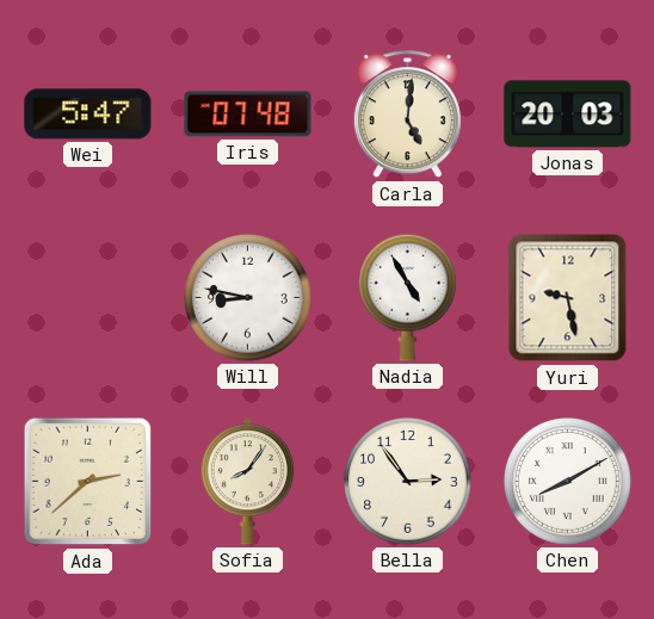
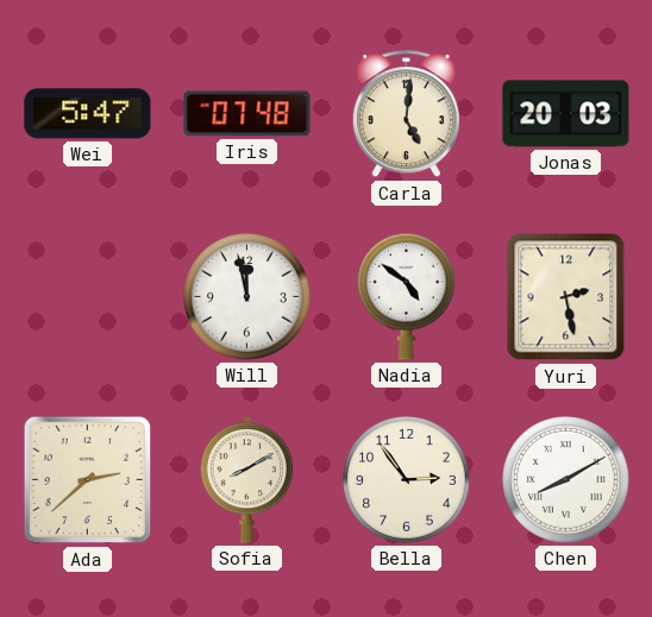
Will: 8:47 -> 11:58
Nadia: 4:55 -> 4:51
Yuri: 9:28 -> 2:28
Sofia: 8:06 -> 8:10
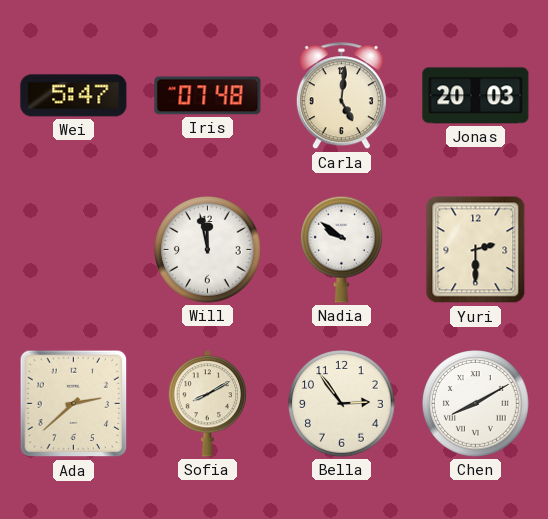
Nadia: 4:51 -> 9:51
Yuri: 2:28 -> 2:30
